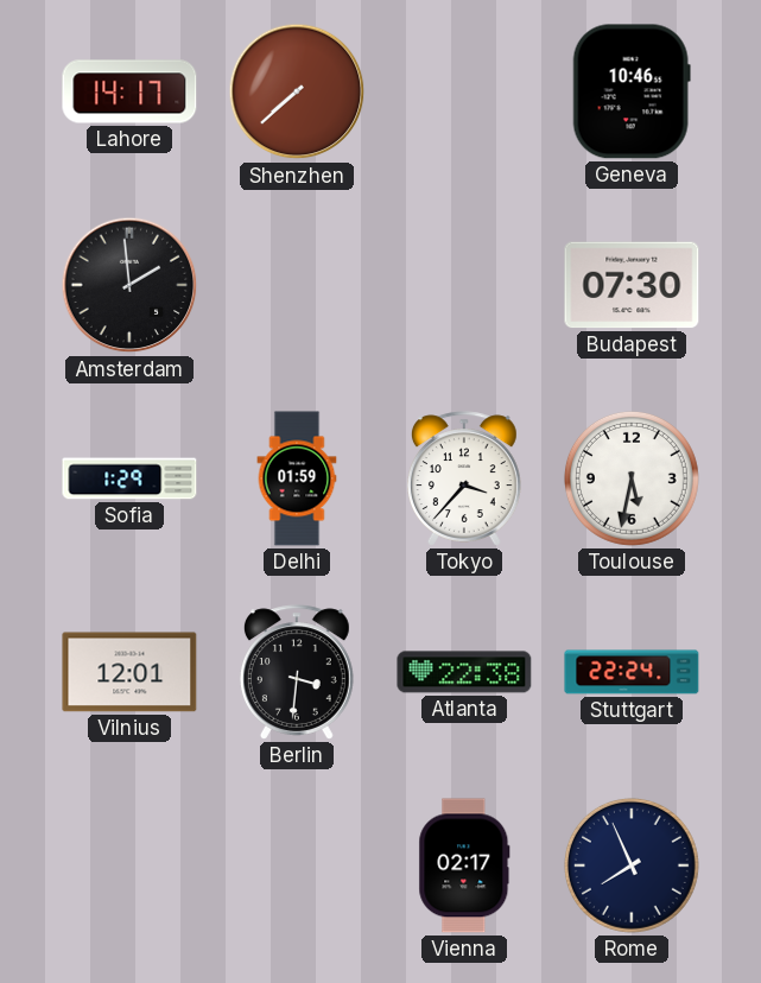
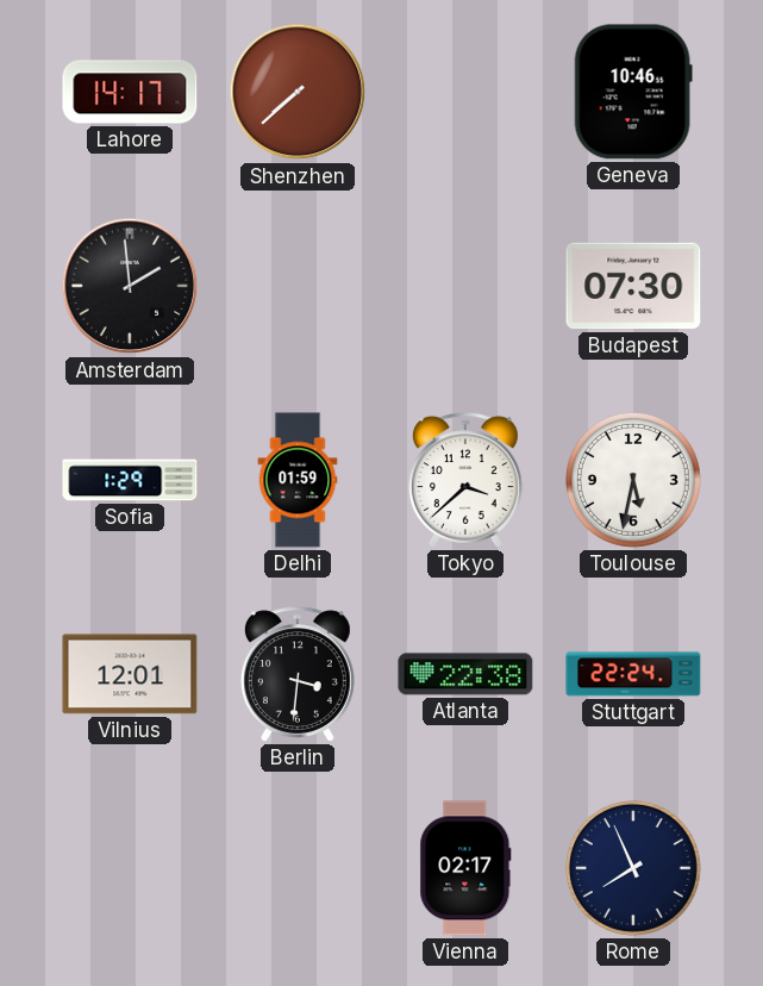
Tokyo: 3:37 -> 3:38
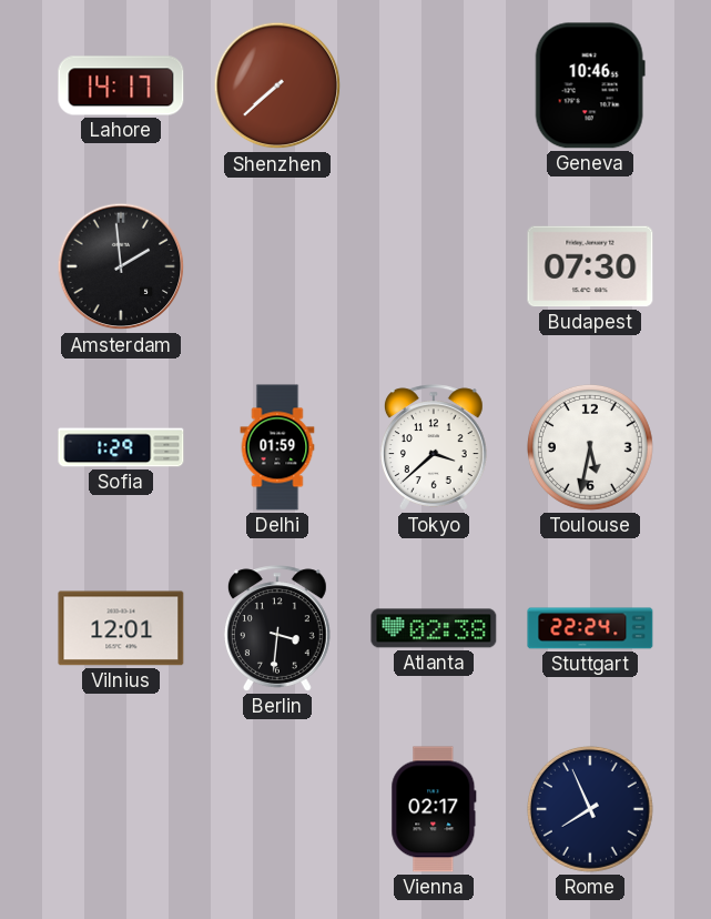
Atlanta: 22:38 -> 02:38
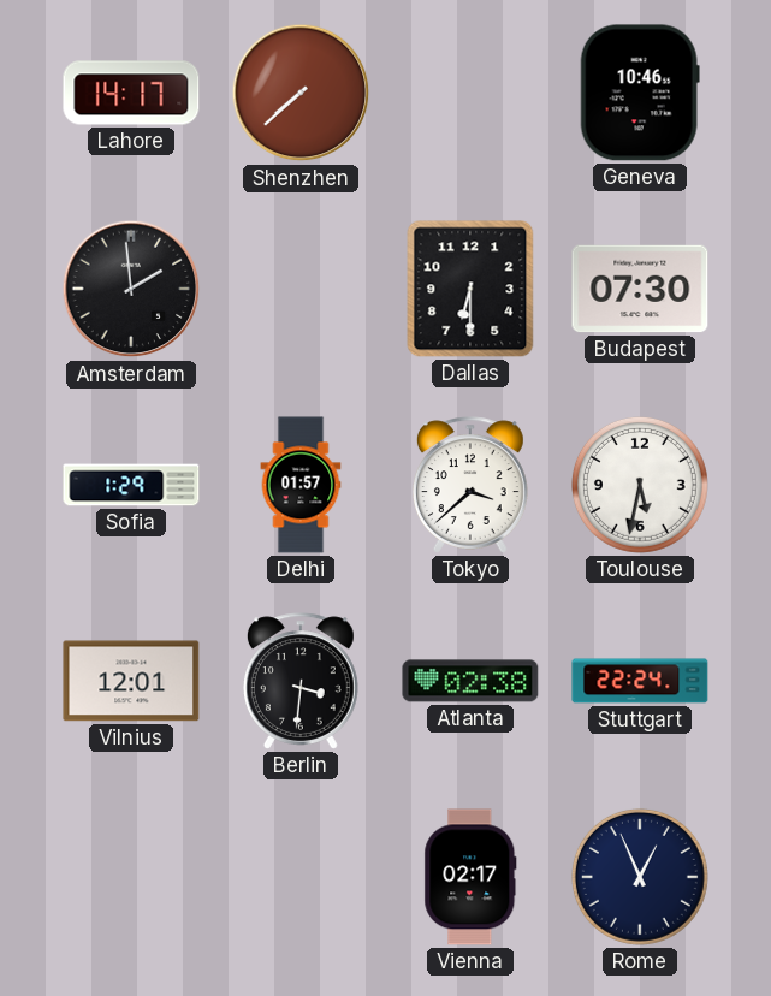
Dallas: none -> 6:30
Delhi: 01:59 -> 01:57
Rome: 7:56 -> 12:56
